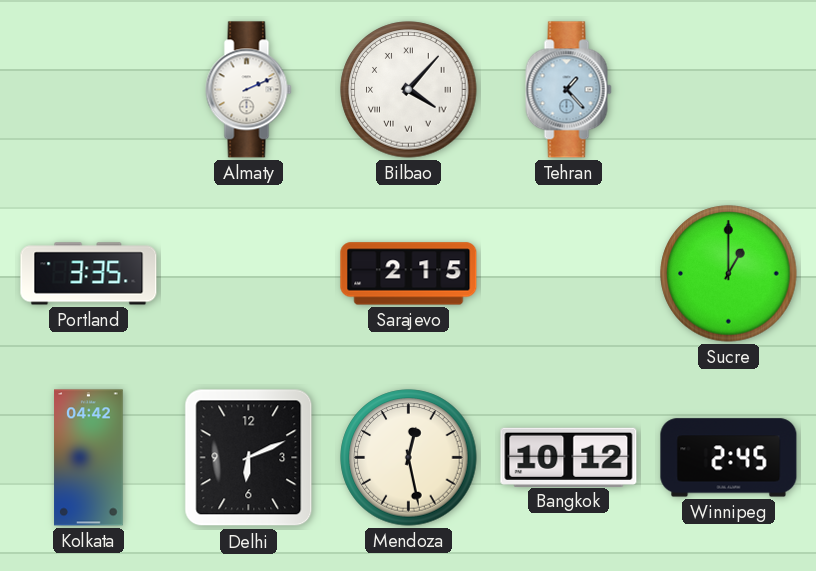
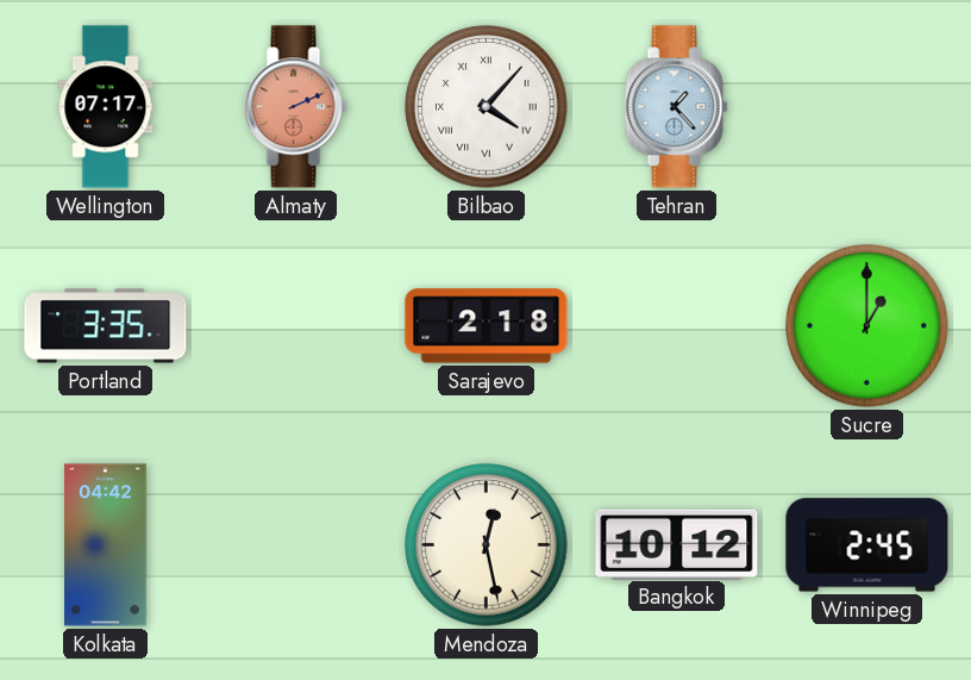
Wellington: none -> 07:17
Almaty dial: white -> salmon
Sarajevo: 2:15 -> 2:18
Delhi: 6:11 -> none
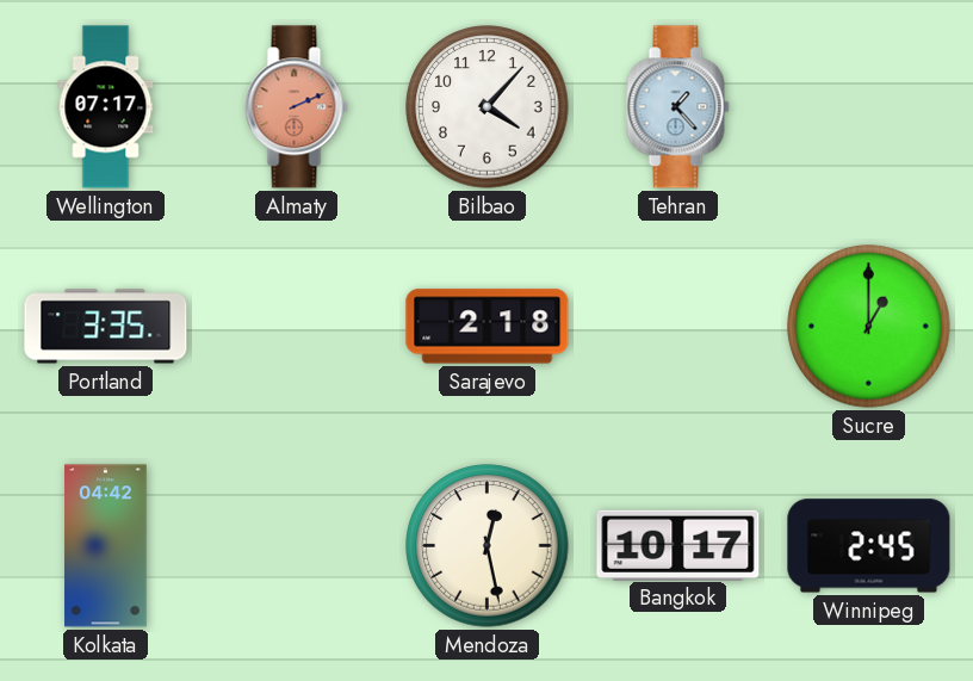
Bilbao numerals: Roman -> Arabic
Bangkok: 10:12 -> 10:17
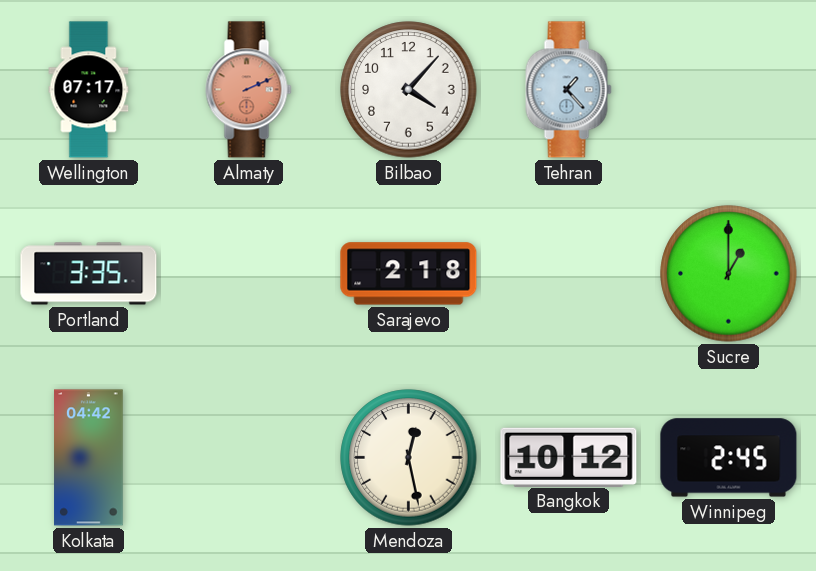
Bangkok: 10:17 -> 10:12
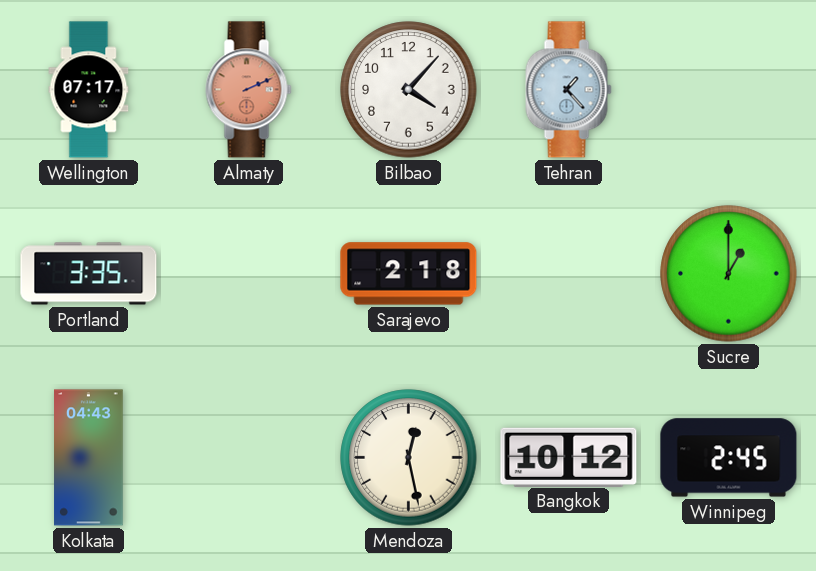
Kolkata: 04:42 -> 04:43
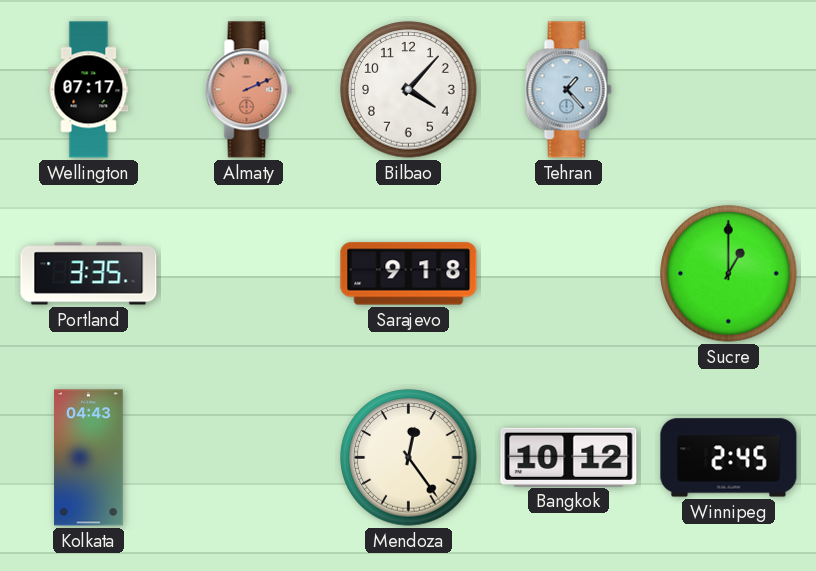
Sarajevo: 2:18 -> 9:18
Mendoza: 12:28 -> 12:24
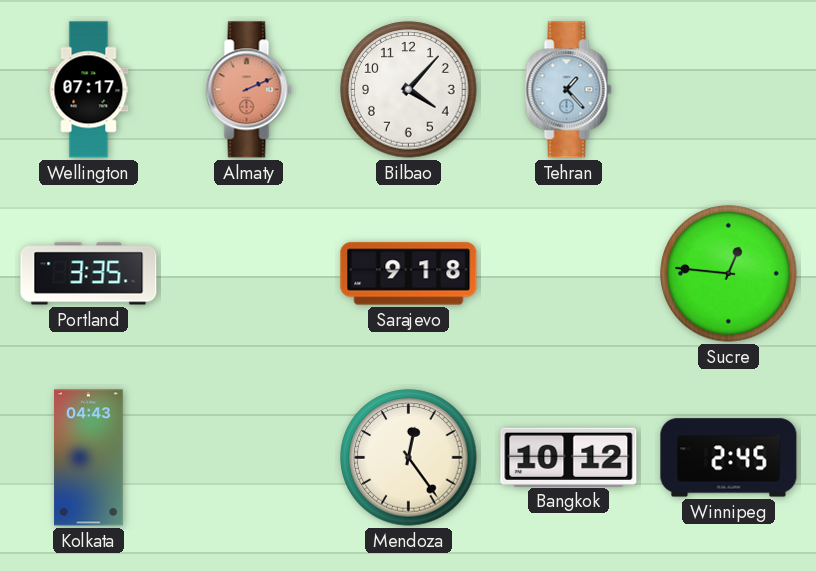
Sucre: 1:00 -> 12:46
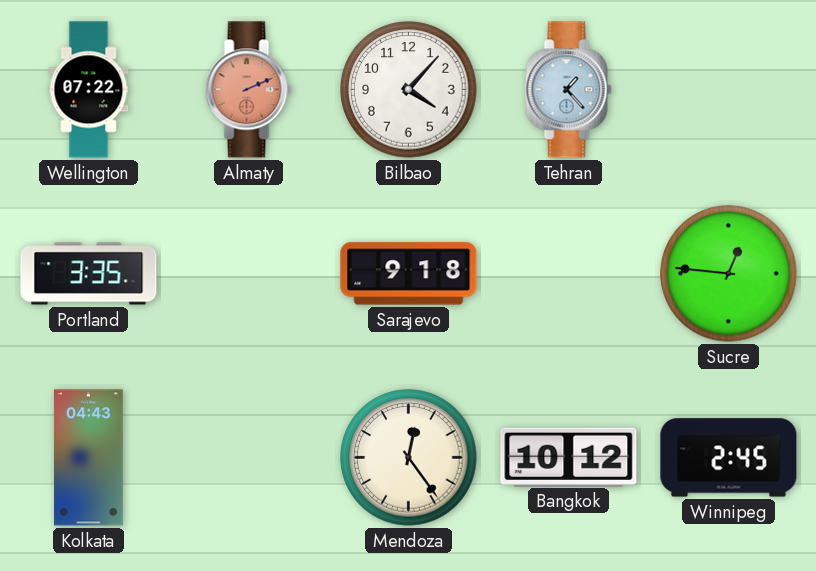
Wellington: 07:17 -> 07:22
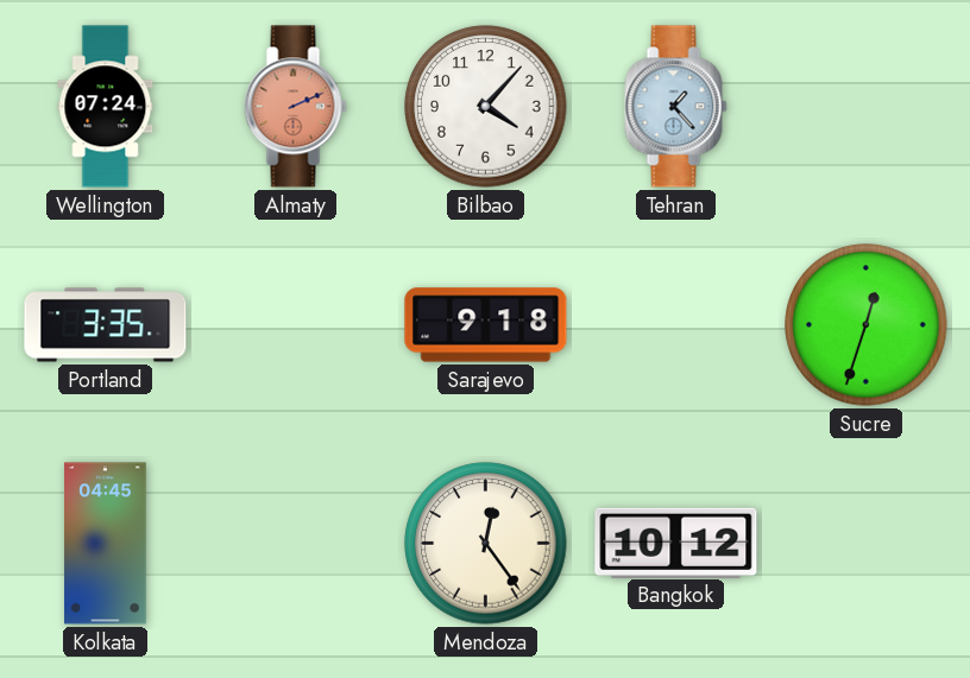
Wellington: 07:22 -> 07:24
Sucre: 12:46 -> 12:33
Kolkata: 04:43 -> 04:45
Winnipeg: 2:45 -> none
